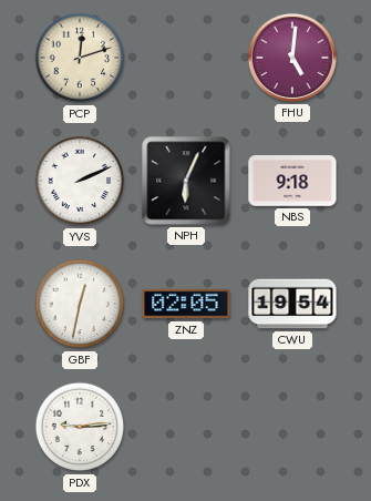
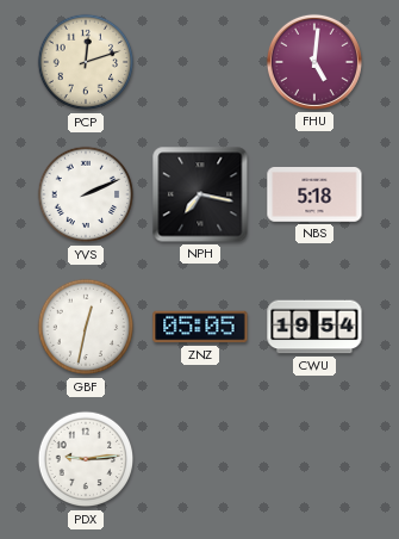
NPH: 6:04 -> 7:17
NBS: 9:18 -> 5:18
ZNZ: 02:05 -> 05:05
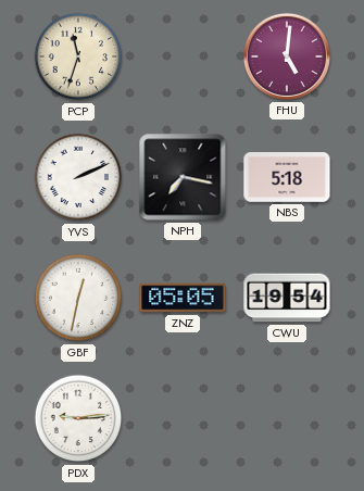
PCP: 12:12 -> 11:33
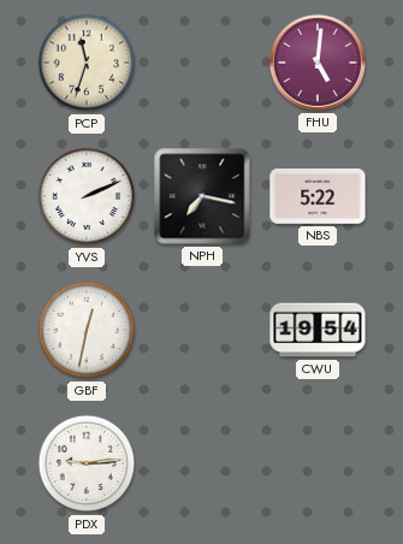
NBS: 5:18 -> 5:22
ZNZ: 05:05 -> none
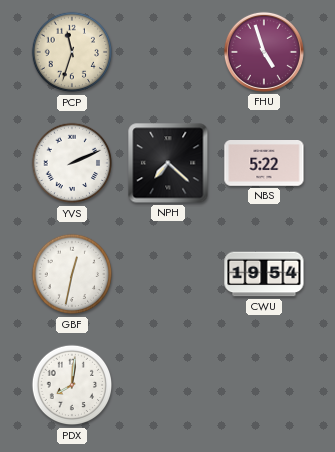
FHU: 5:01 -> 4:57
NPH: 7:17 -> 7:22
PDX: 9:14 -> 8:01
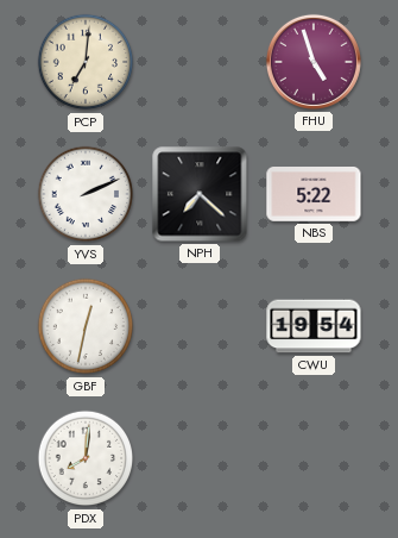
PCP: 11:33 -> 7:01
